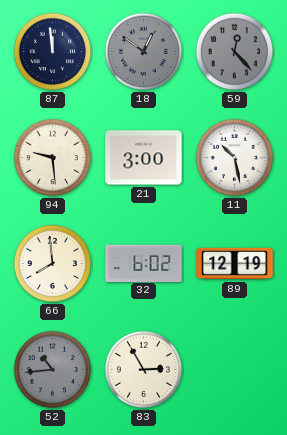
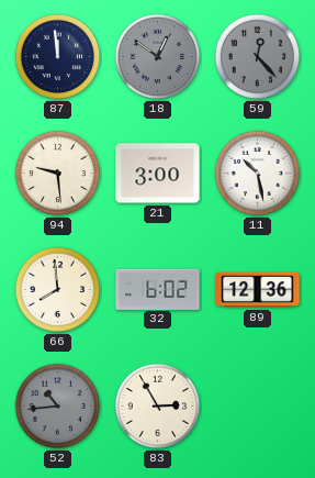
89: 12:19 -> 12:36
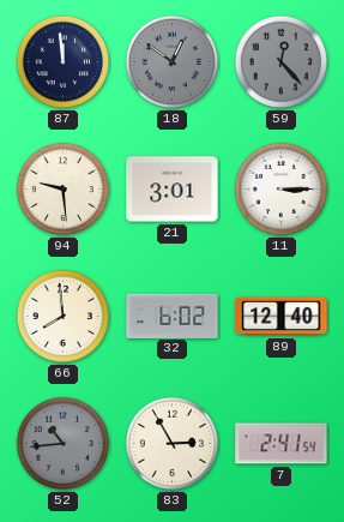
21: 3:00 -> 3:01
11: 10:28 -> 3:15
89: 12:36 -> 12:40
7: none -> 2:41
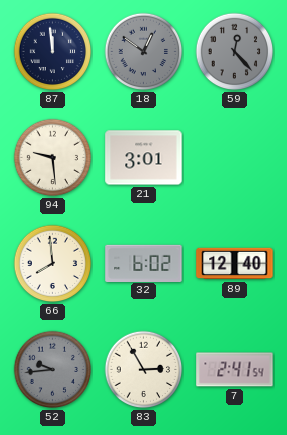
11: 3:15 -> none
52: 10:44 -> 9:44
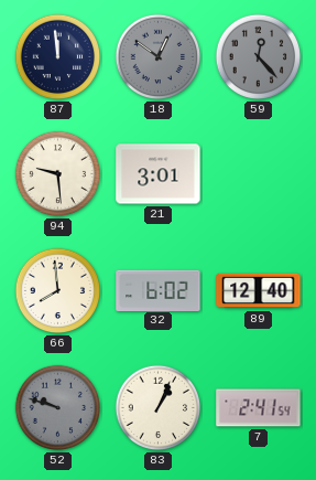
52: 9:44 -> 9:48
83: 2:55 -> 1:04
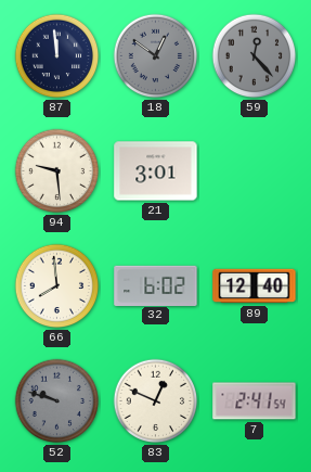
83: 1:04 -> 12:49
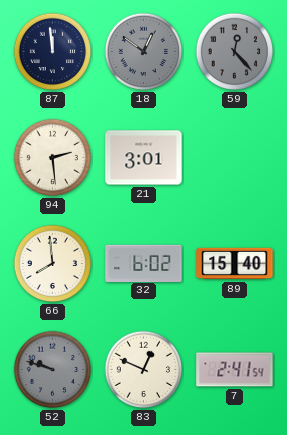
94: 9:29 -> 2:29
89: 12:40 -> 15:40
